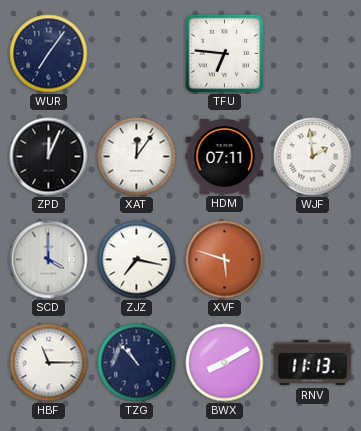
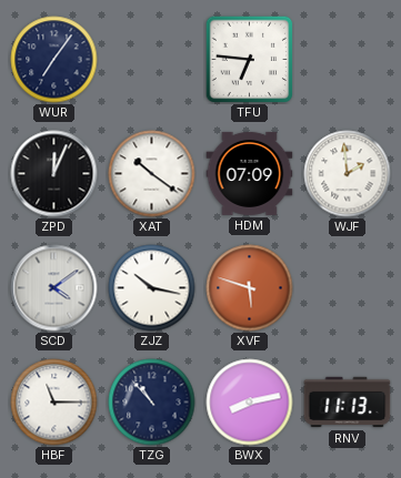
XAT: 12:06 -> 10:21
HDM: 07:11 -> 07:09
SCD: 4:00 -> 4:09
ZJZ: 7:17 -> 10:17
BWX: 8:10 -> 8:13
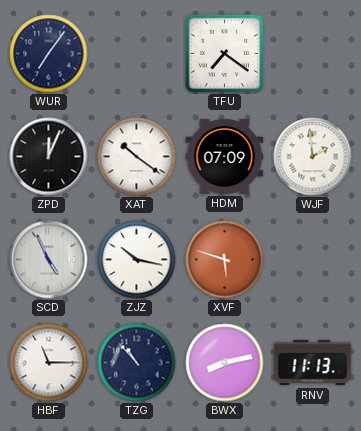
TFU: 6:46 -> 7:21
SCD: 4:09 -> 4:56
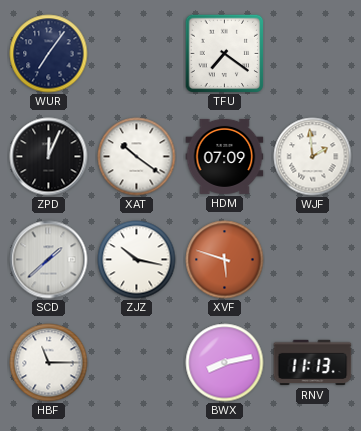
SCD: 4:56 -> 1:38
TZG: 10:53 -> none
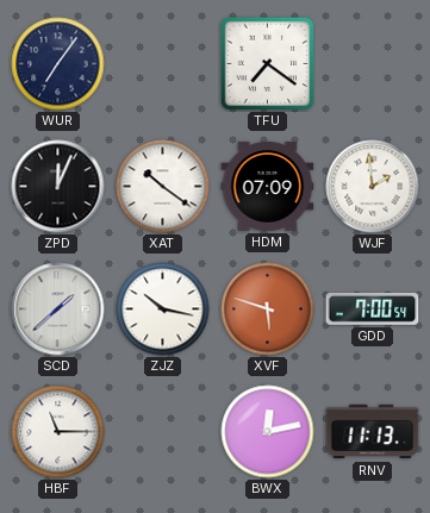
GDD: none -> 7:00
BWX: 8:13 -> 12:13
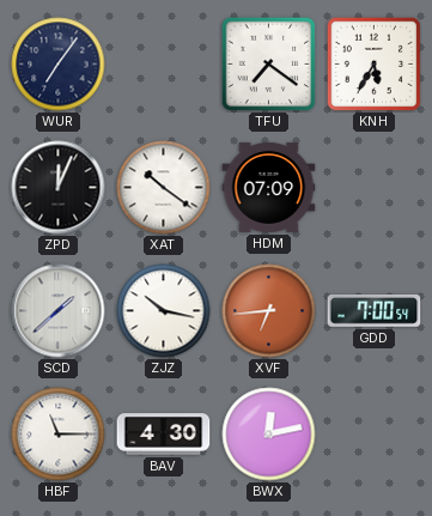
KNH: none -> 5:35
WJF: 1:59 -> none
XVF: 5:48 -> 6:44
BAV: none -> 4:30
RNV: 11:13 -> none
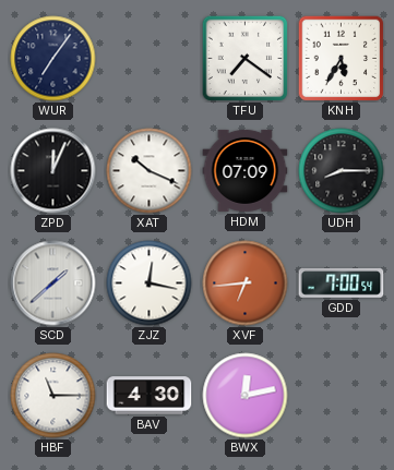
XAT: 10:21 -> 10:19
UDH: none -> 8:15
ZJZ: 10:17 -> 12:17
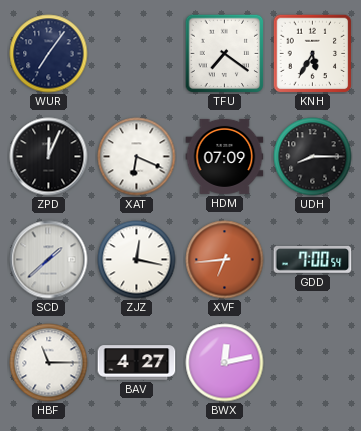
XAT: 10:19 -> 6:19
BAV: 4:30 -> 4:27
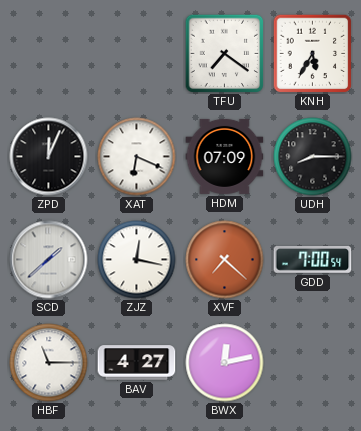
WUR: 7:06 -> none
XVF: 6:44 -> 7:22
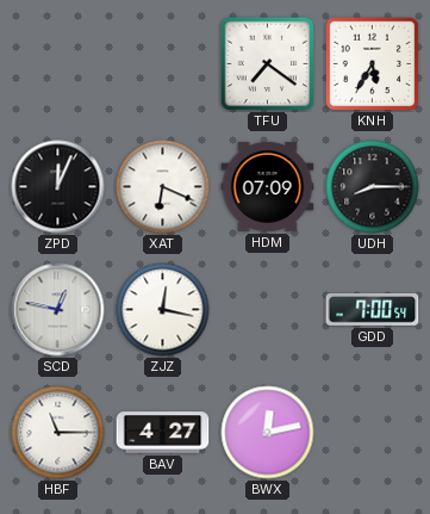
SCD: 1:38 -> 12:47
XVF: 7:22 -> none
